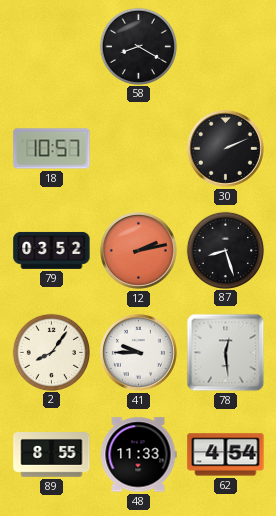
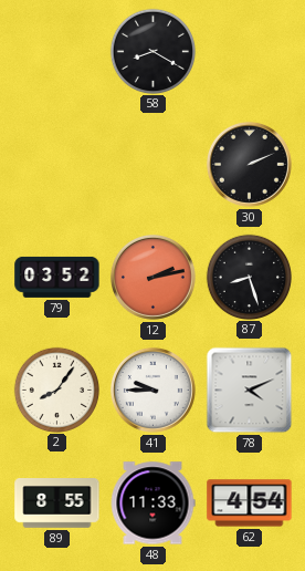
18: 10:57 -> none
78: 12:29 -> 4:11
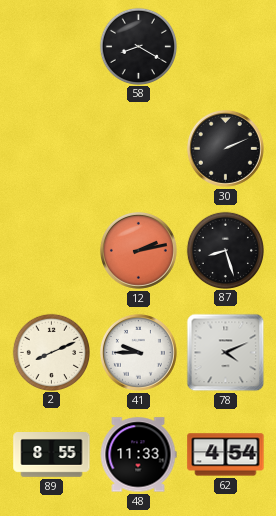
79: 03:52 -> none
2: 8:06 -> 8:11
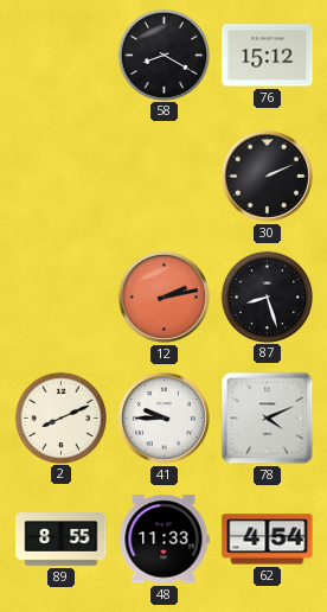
76: none -> 15:12
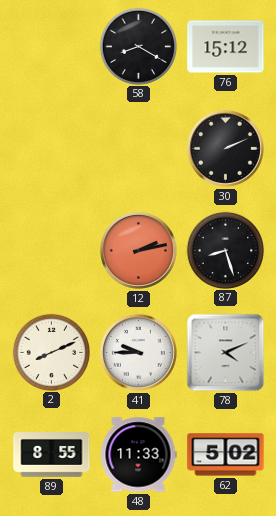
62: 4:54 -> 5:02
